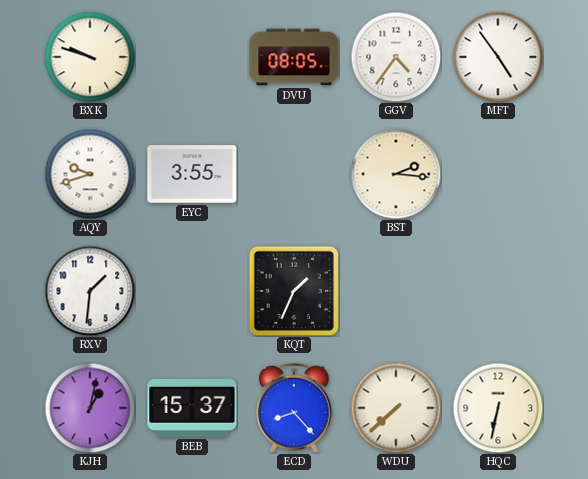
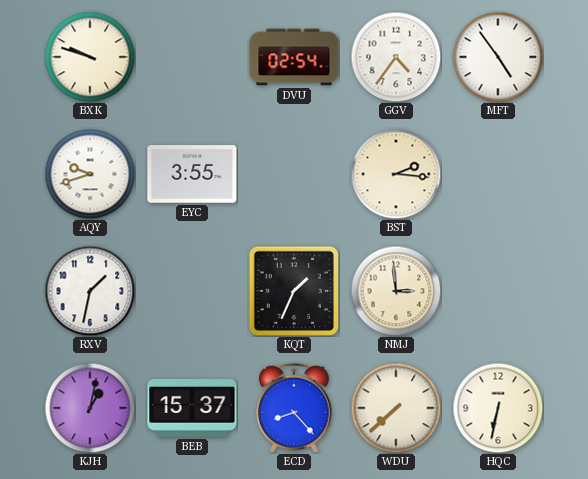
DVU: 08:05 -> 02:54
RXV: 1:31 -> 1:32
NMJ: none -> 2:59
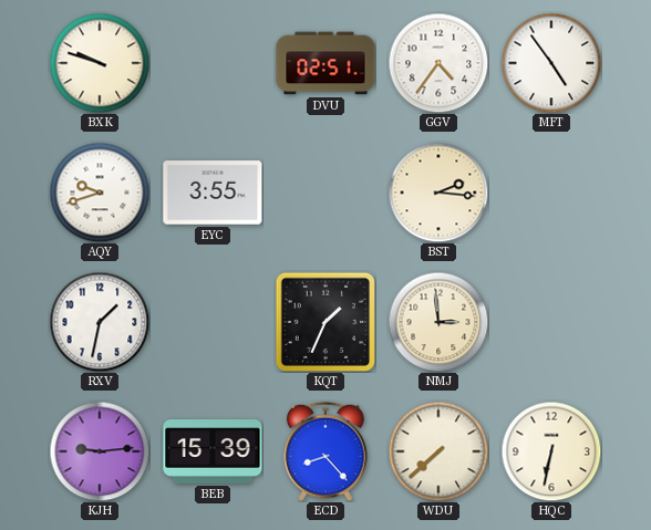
DVU: 02:54 -> 02:51
KJH: 1:02 -> 9:14
BEB: 15:37 -> 15:39
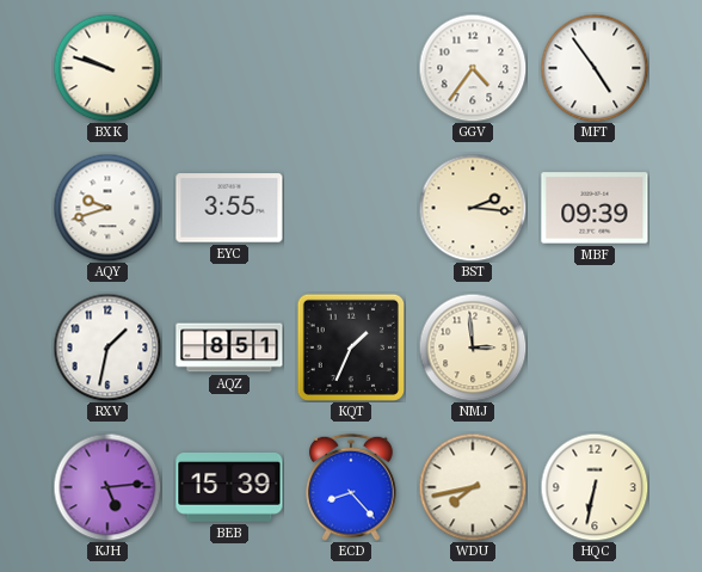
DVU: 02:51 -> none
MBF: none -> 09:39
AQZ: none -> 8:51
KJH: 9:14 -> 5:14
WDU: 7:38 -> 7:43
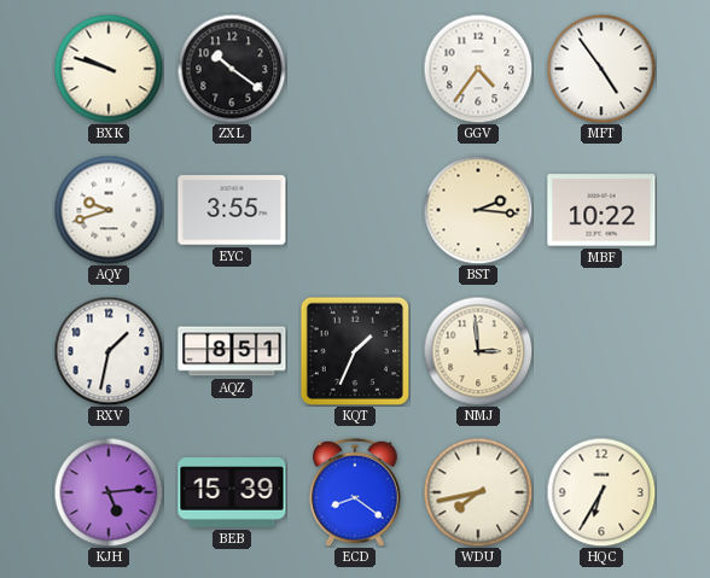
ZXL: none -> 10:21
MBF: 09:39 -> 10:22
ECD: 8:23 -> 8:21
HQC: 6:32 -> 6:35
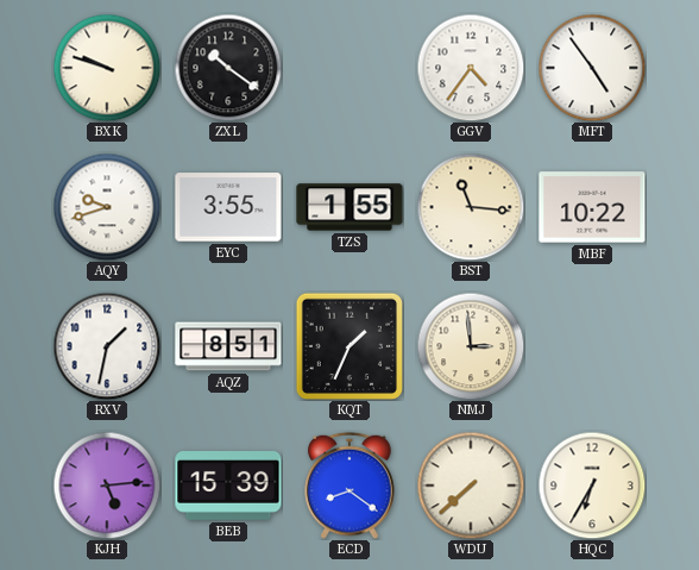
TZS: none -> 1:55
BST: 2:16 -> 11:16
WDU: 7:43 -> 7:38
